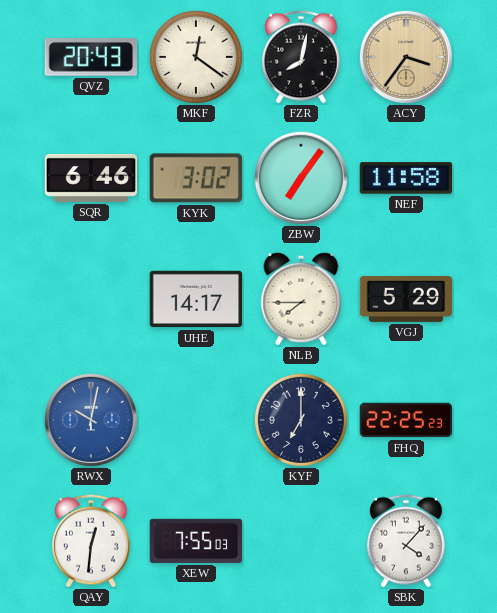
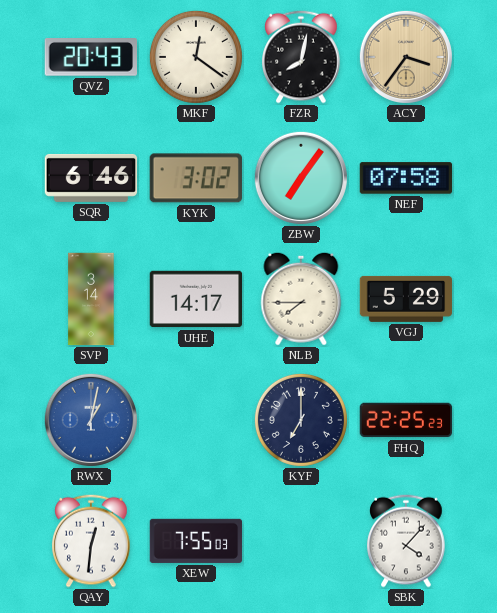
NEF: 11:58 -> 07:58
SVP: none -> 3:14
RWX: 10:02 -> 1:02
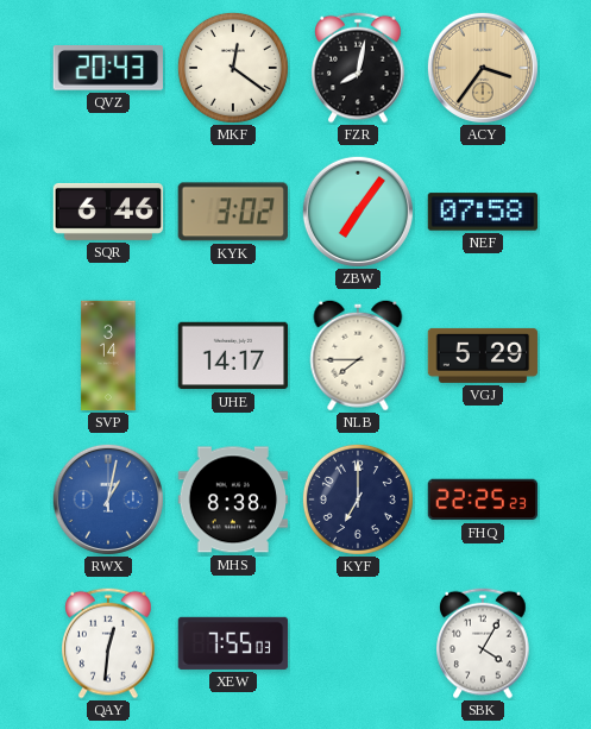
MHS: none -> 8:38
SBK: 4:07 -> 4:05
